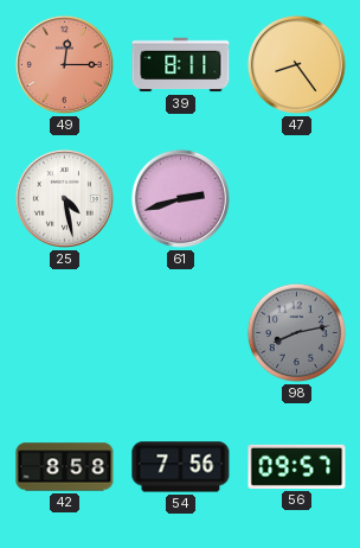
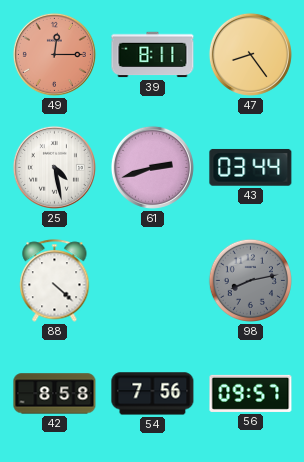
43: none -> 03:44
88: none -> 4:22
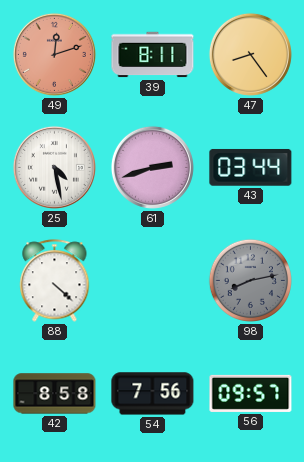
49: 12:15 -> 12:12
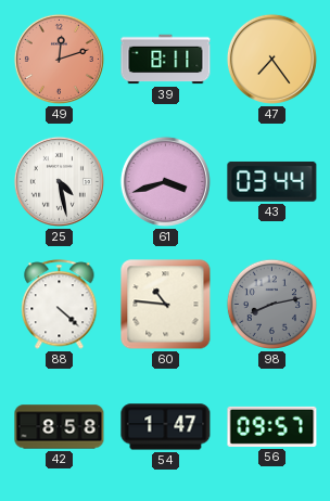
47: 8:24 -> 7:24
61: 2:42 -> 3:42
60: none -> 10:46
54: 7:56 -> 1:47
